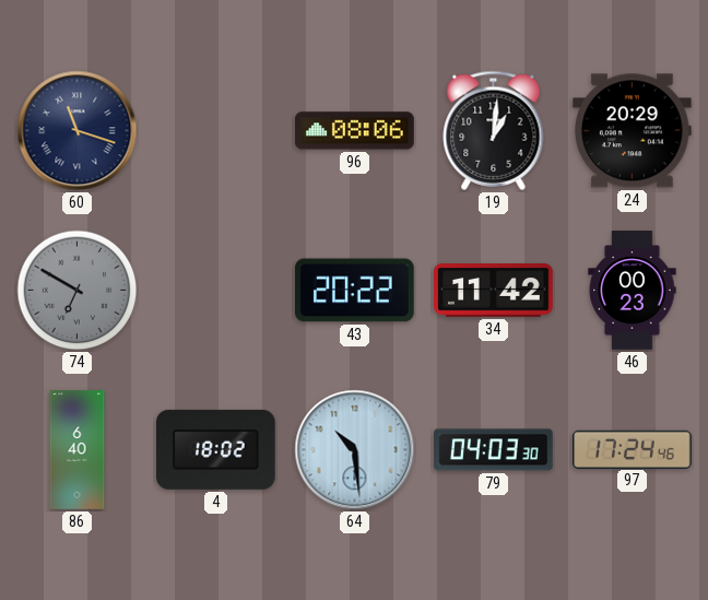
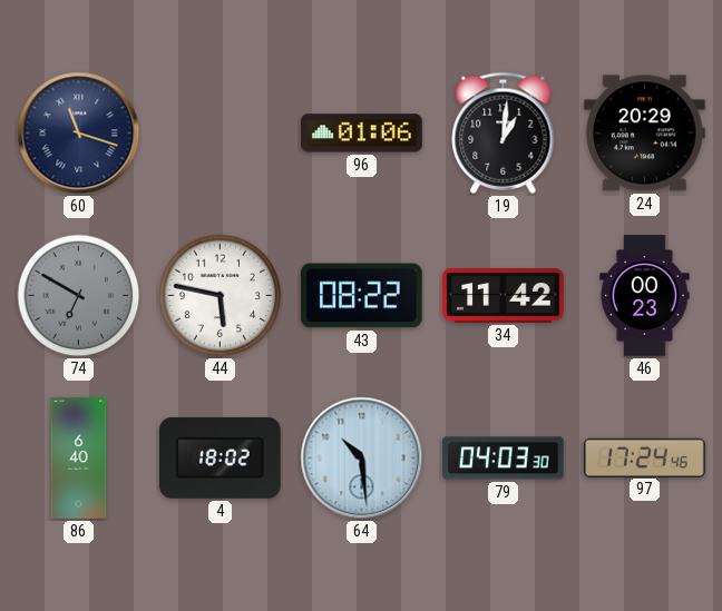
96: 08:06 -> 01:06
44: none -> 5:47
43: 20:22 -> 08:22
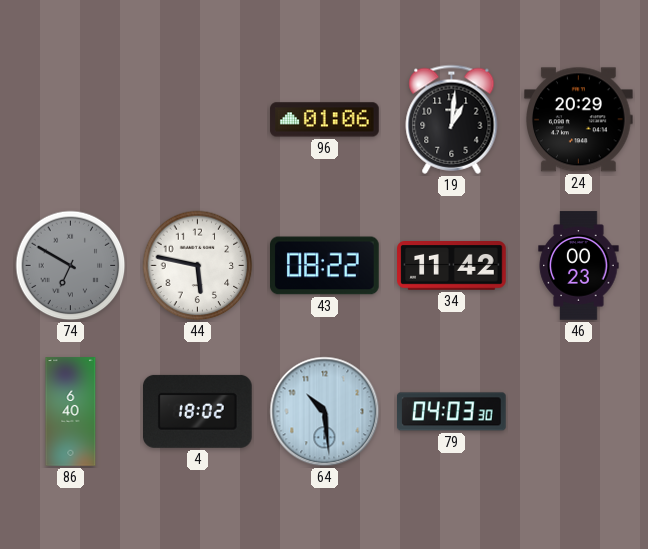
60: 11:18 -> none
97: 17:24 -> none
